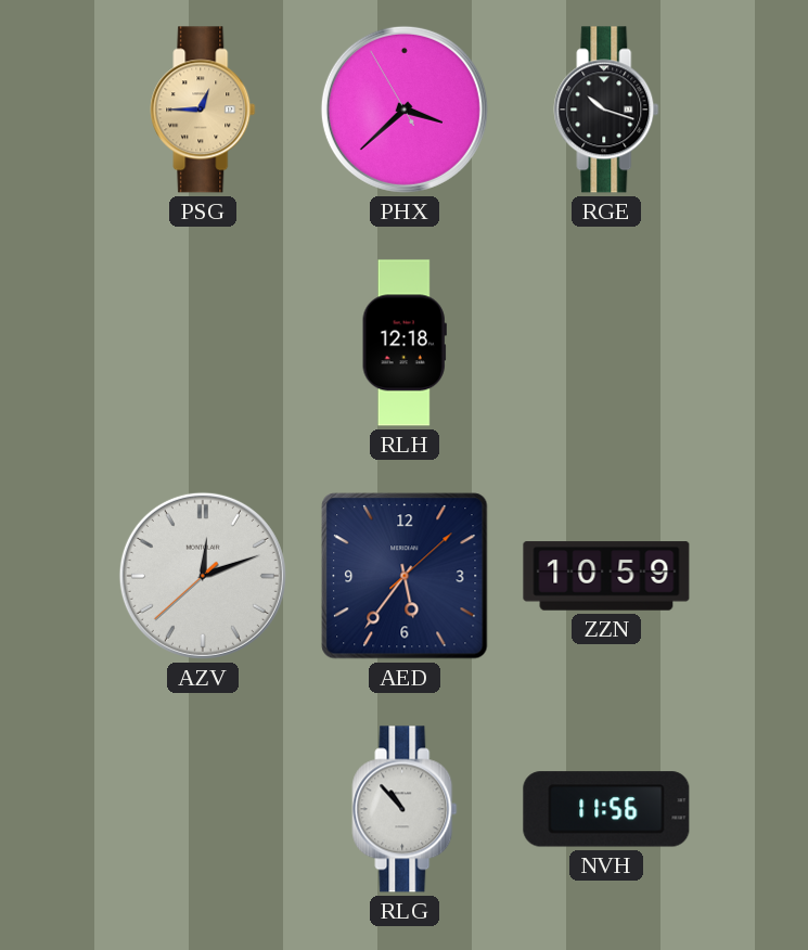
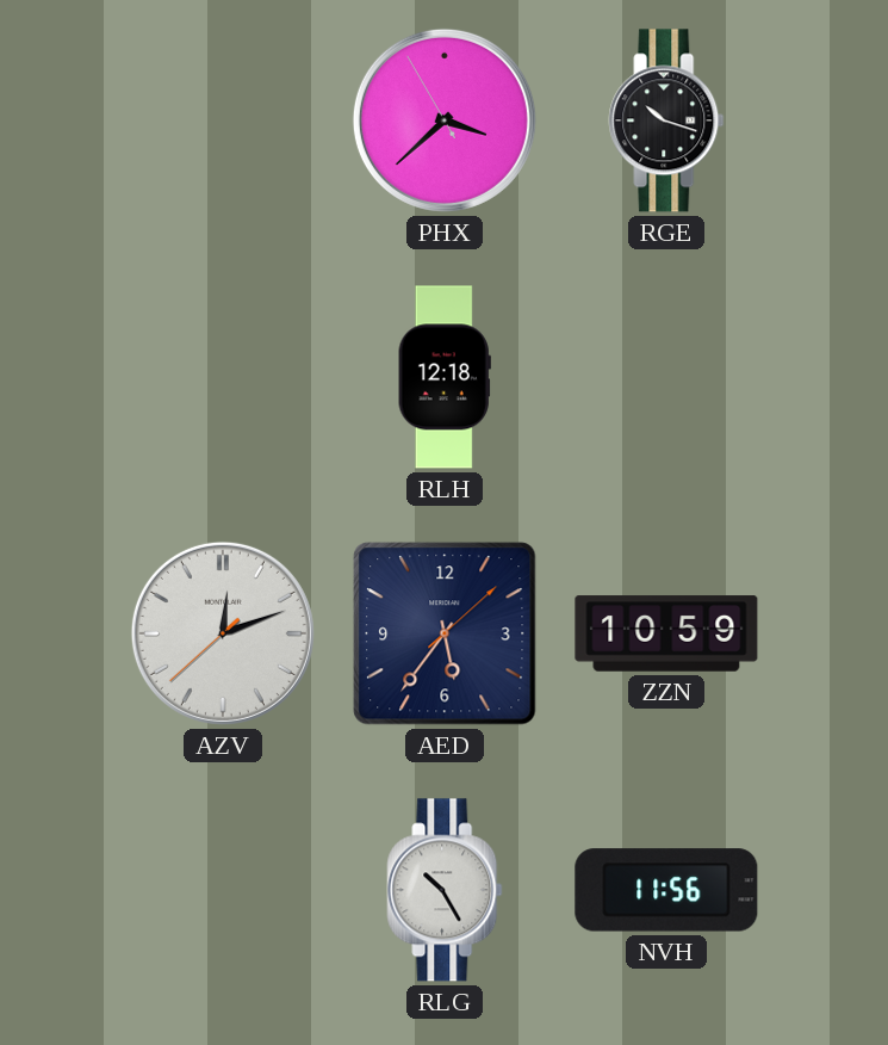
PSG: 12:45 -> none
RLG: 10:53 -> 10:25
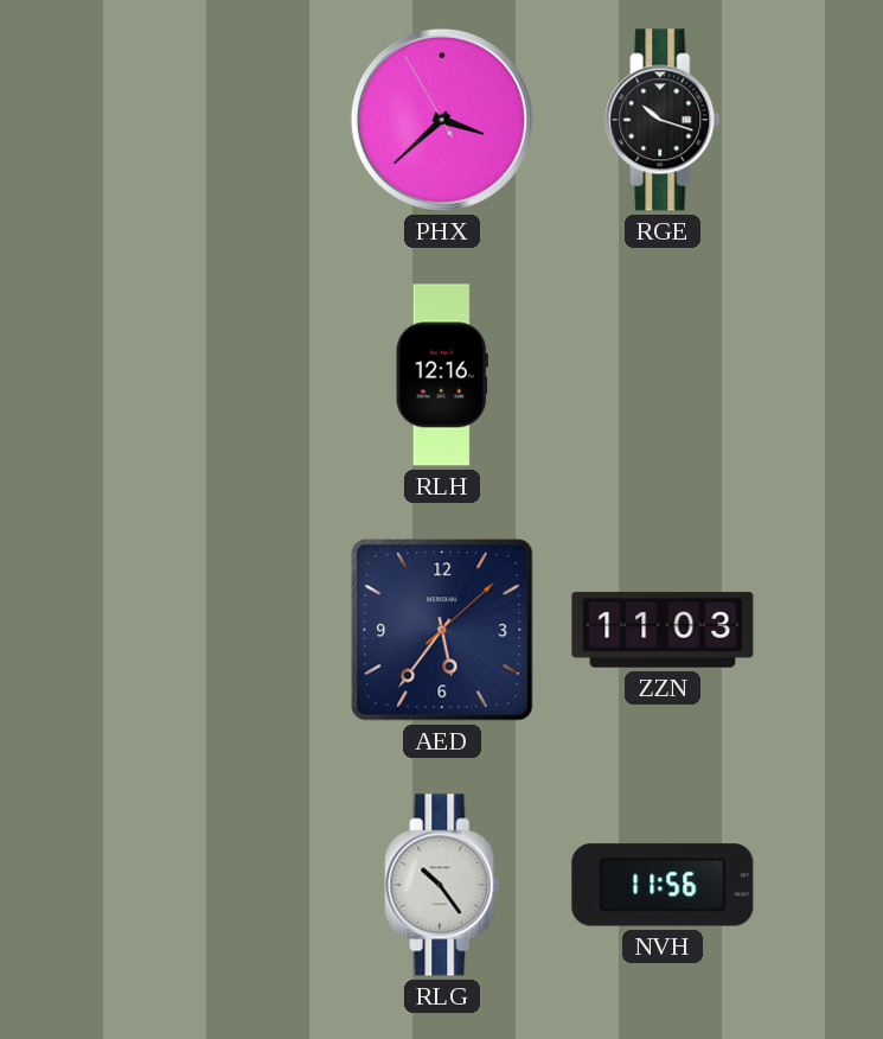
RLH: 12:18 -> 12:16
AZV: 12:11 -> none
ZZN: 10:59 -> 11:03
RLG: 10:25 -> 10:24
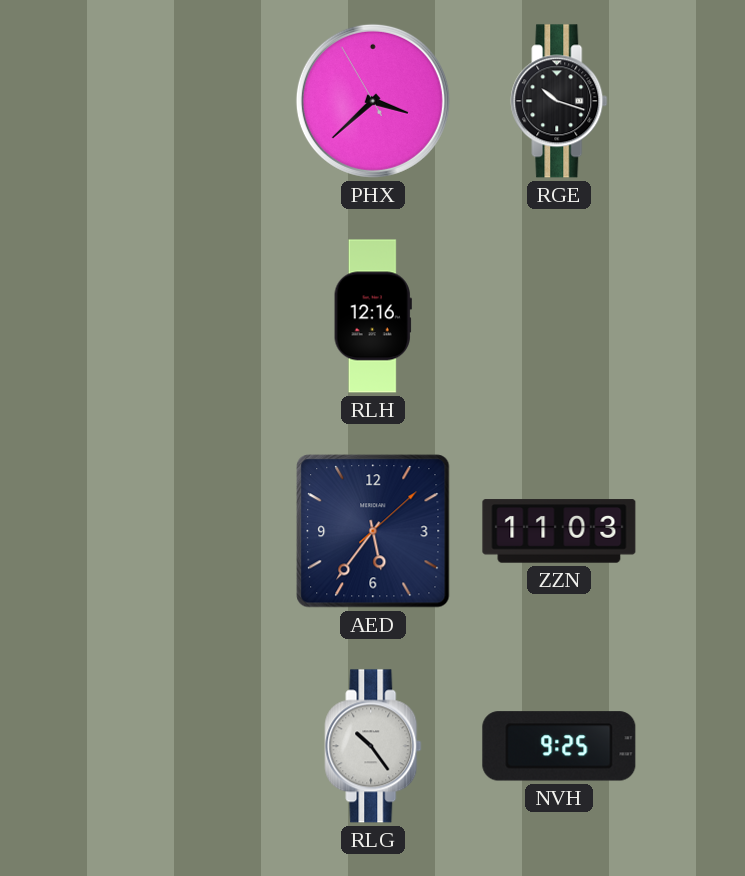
NVH: 11:56 -> 9:25
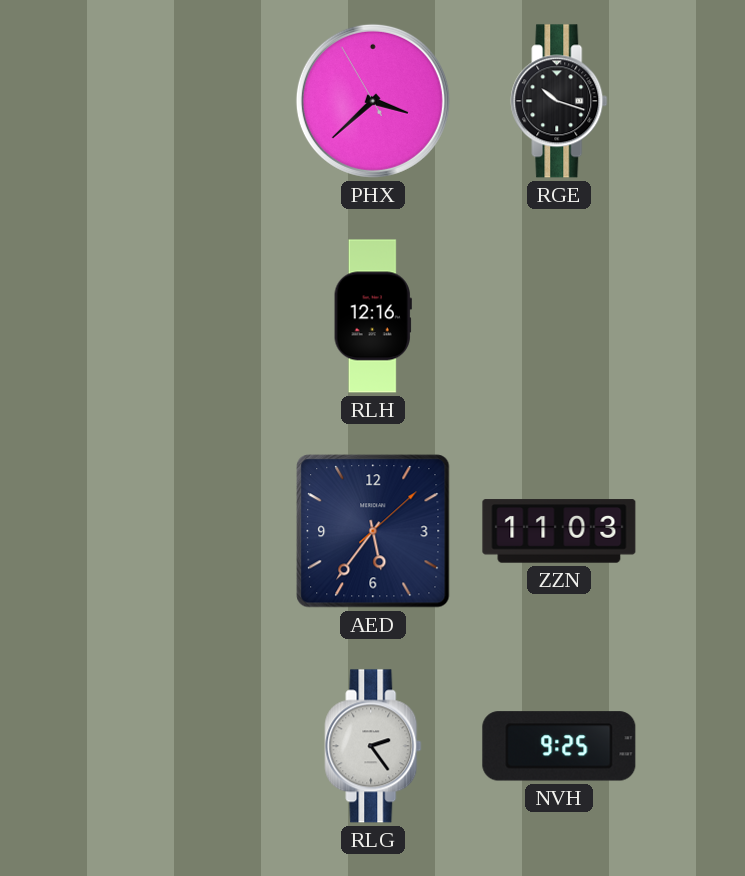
RLG: 10:24 -> 2:24
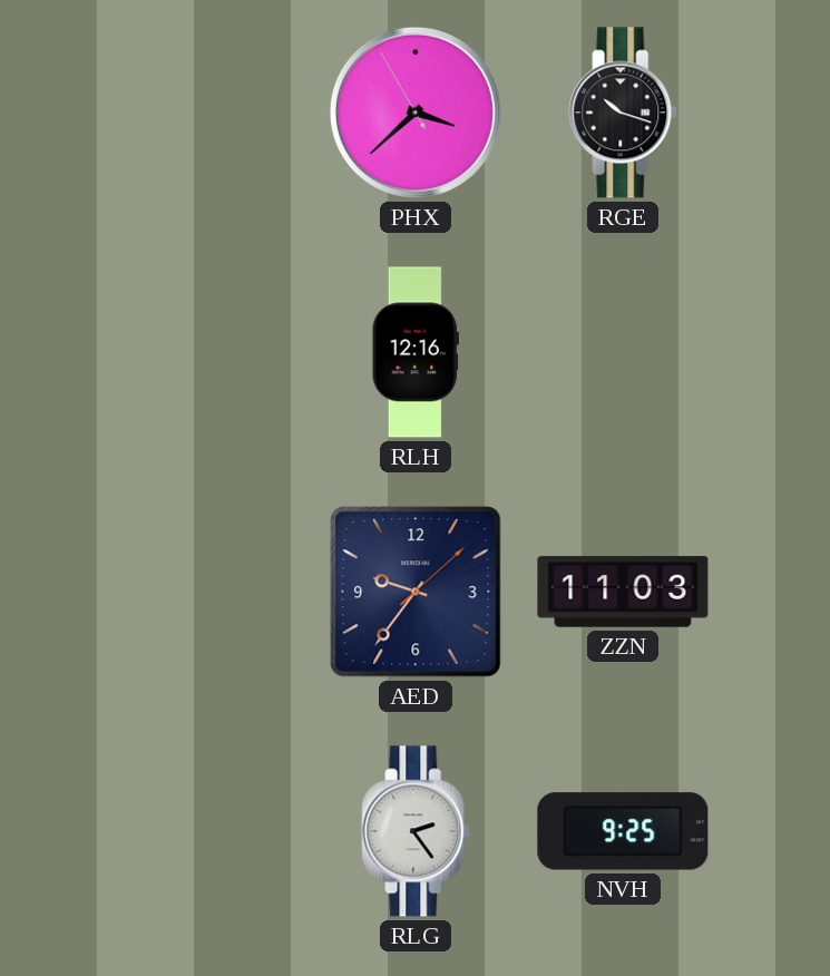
AED: 5:36 -> 9:36
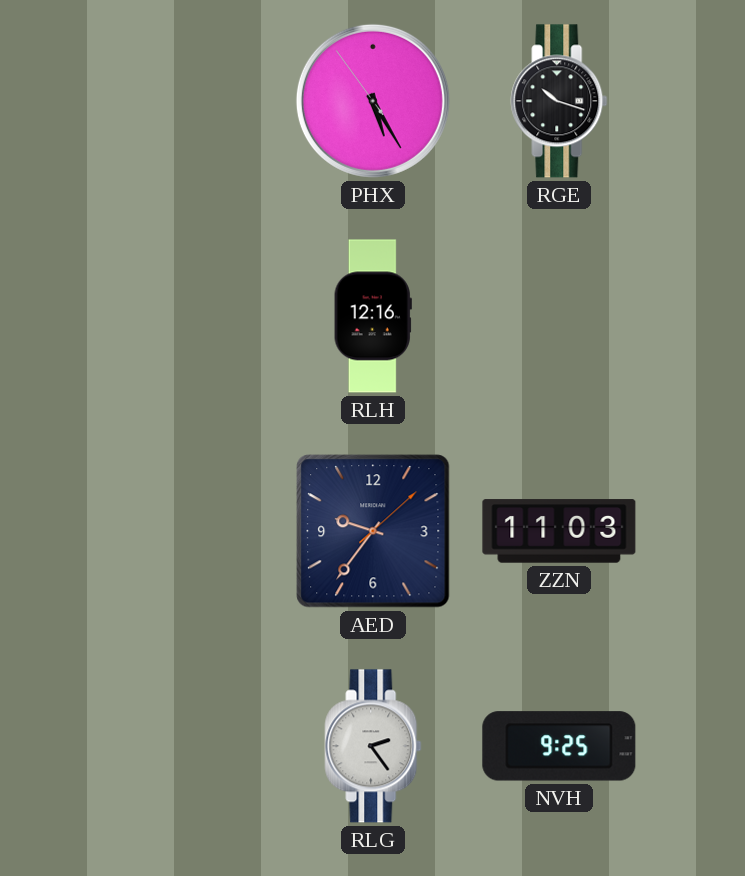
PHX: 3:37 -> 5:24
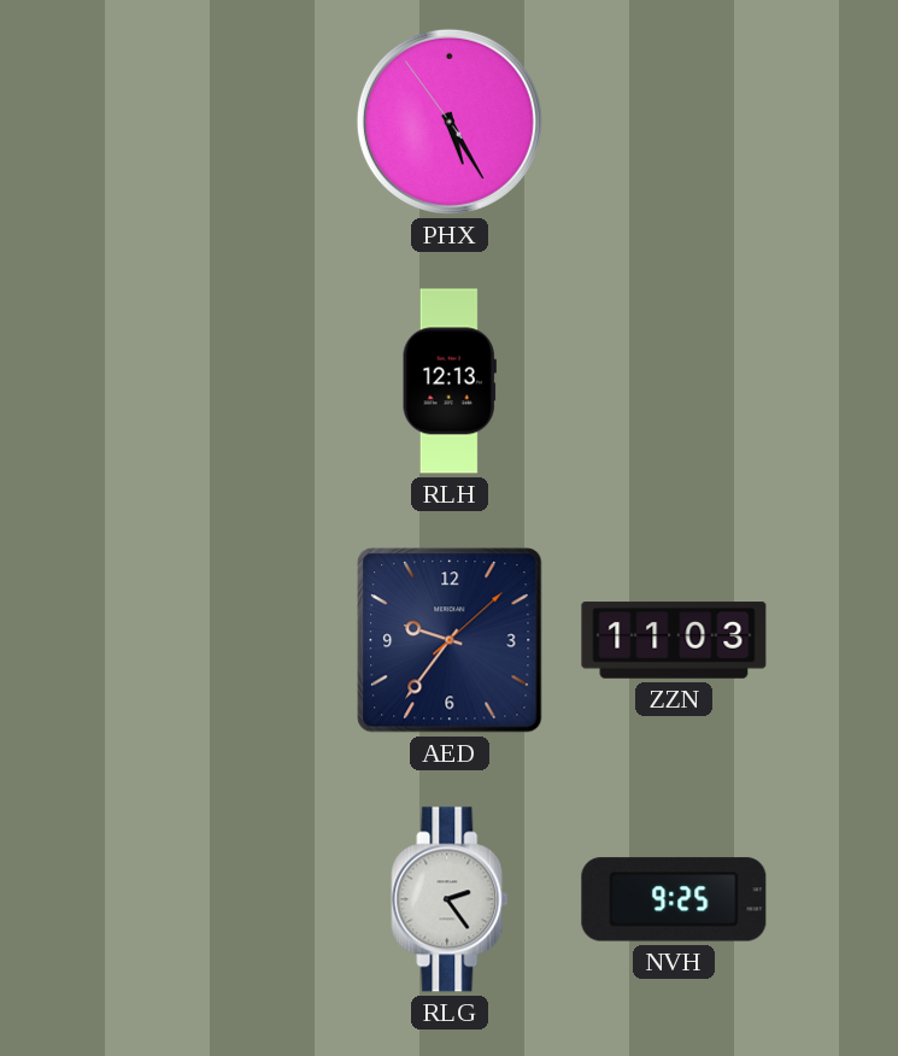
RGE: 10:18 -> none
RLH: 12:16 -> 12:13
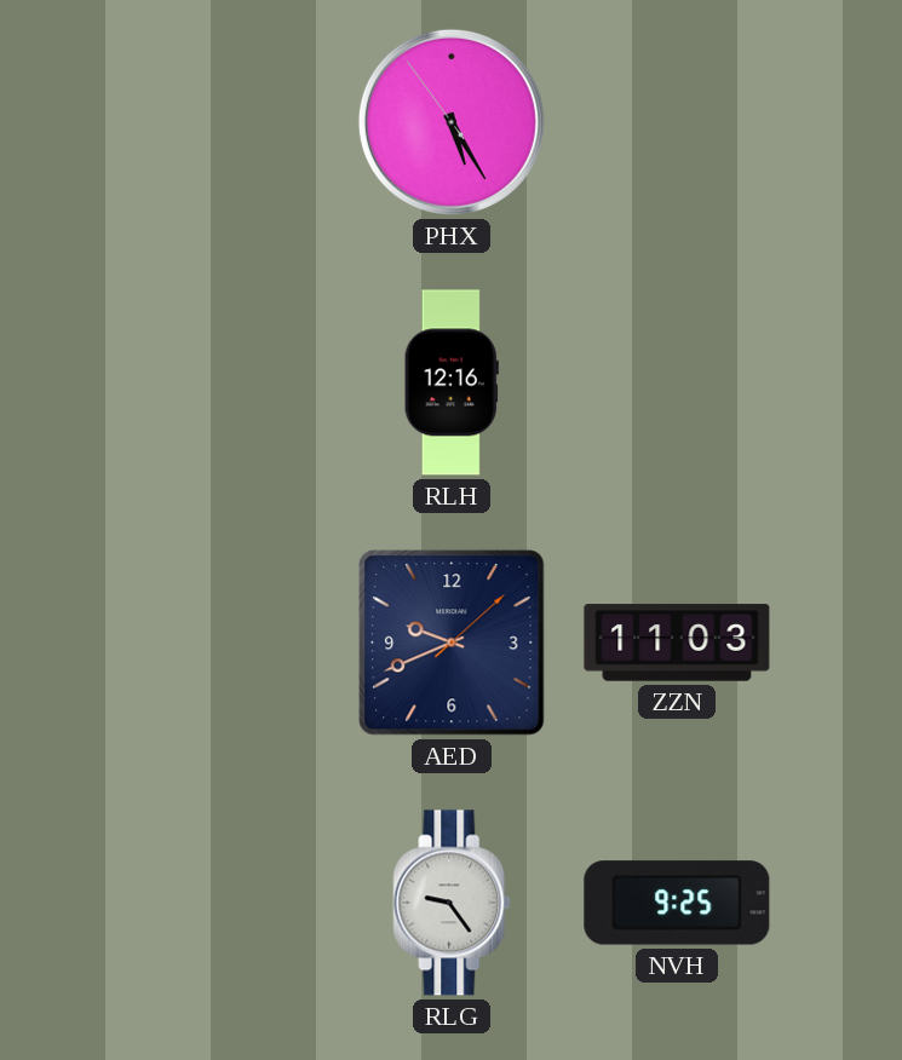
RLH: 12:13 -> 12:16
AED: 9:36 -> 9:41
RLG: 2:24 -> 9:24
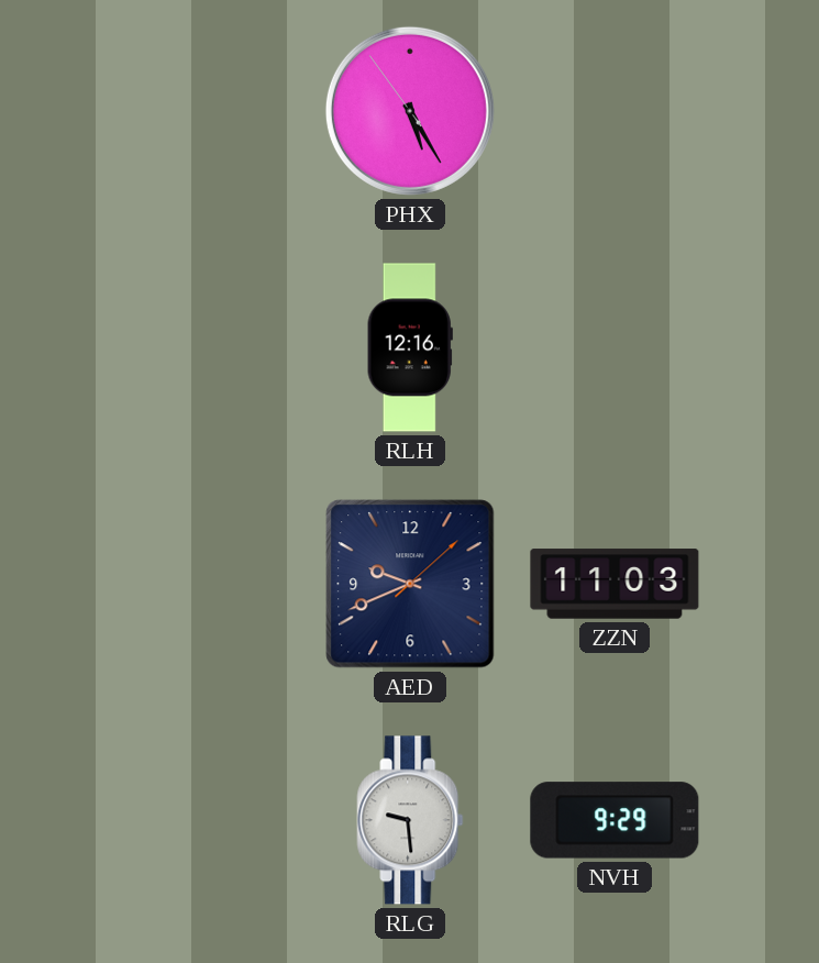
RLG: 9:24 -> 9:29
NVH: 9:25 -> 9:29
